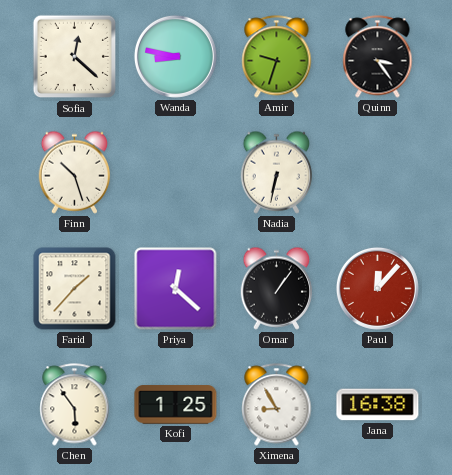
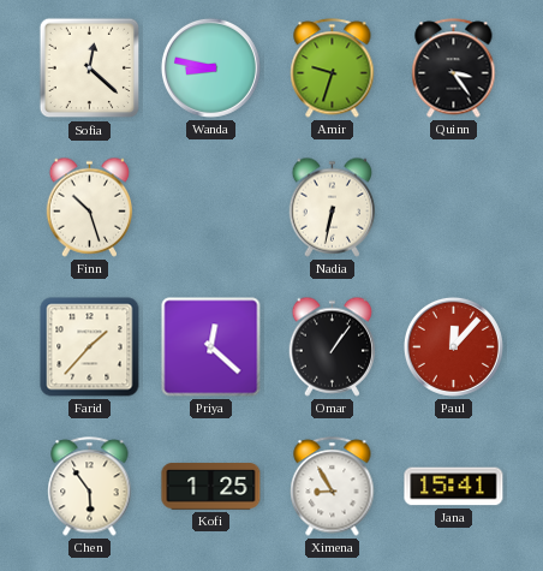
Jana: 16:38 -> 15:41
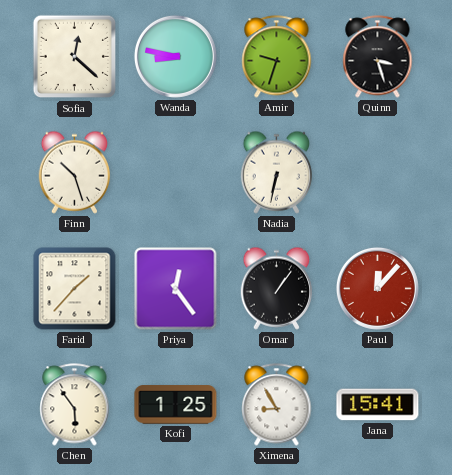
Quinn: 3:24 -> 3:27
Priya: 12:22 -> 12:24
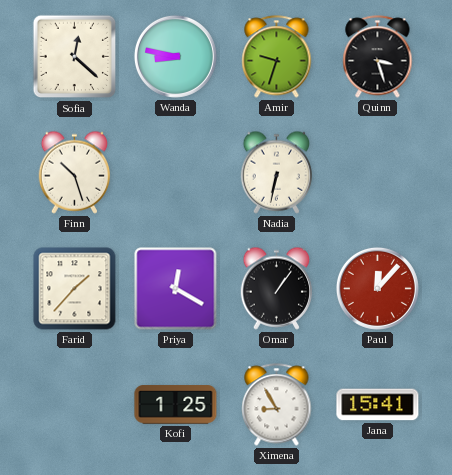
Priya: 12:24 -> 12:20
Chen: 5:54 -> none
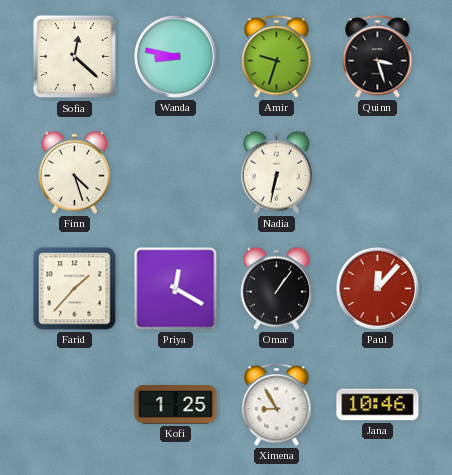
Finn: 10:27 -> 4:27
Jana: 15:41 -> 10:46
